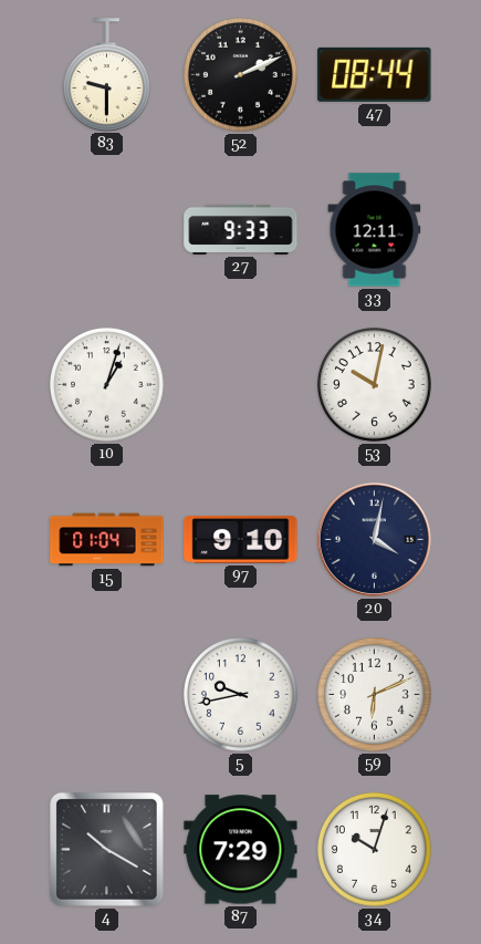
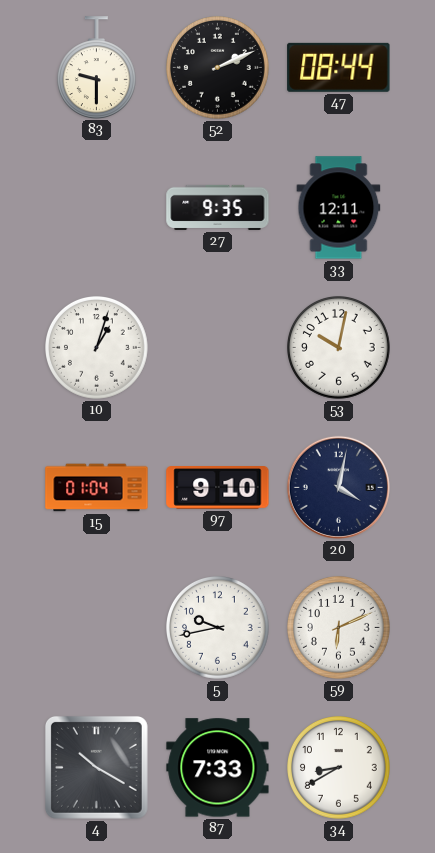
27: 9:33 -> 9:35
87: 7:29 -> 7:33
34: 10:03 -> 8:40
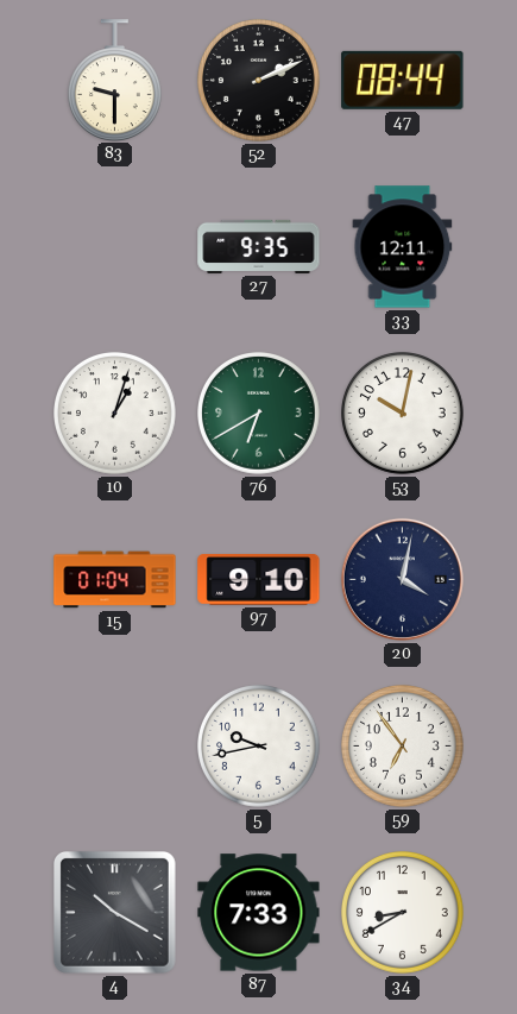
76: none -> 6:40
59: 6:11 -> 6:54
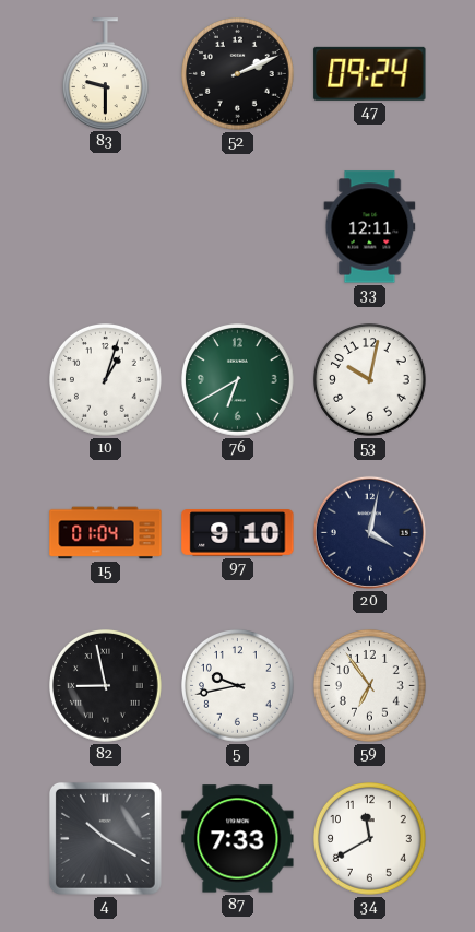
47: 08:44 -> 09:24
27: 9:35 -> none
82: none -> 8:58
34: 8:40 -> 11:40
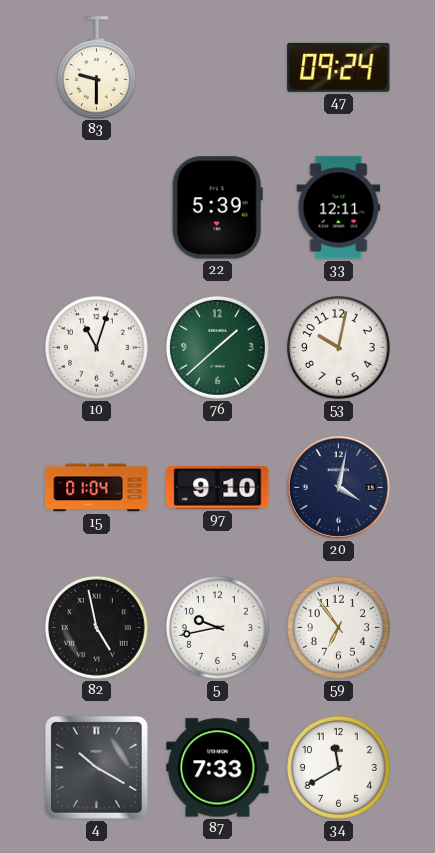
52: 2:11 -> none
22: none -> 5:39
10: 1:03 -> 11:03
76: 6:40 -> 1:38
82: 8:58 -> 4:58
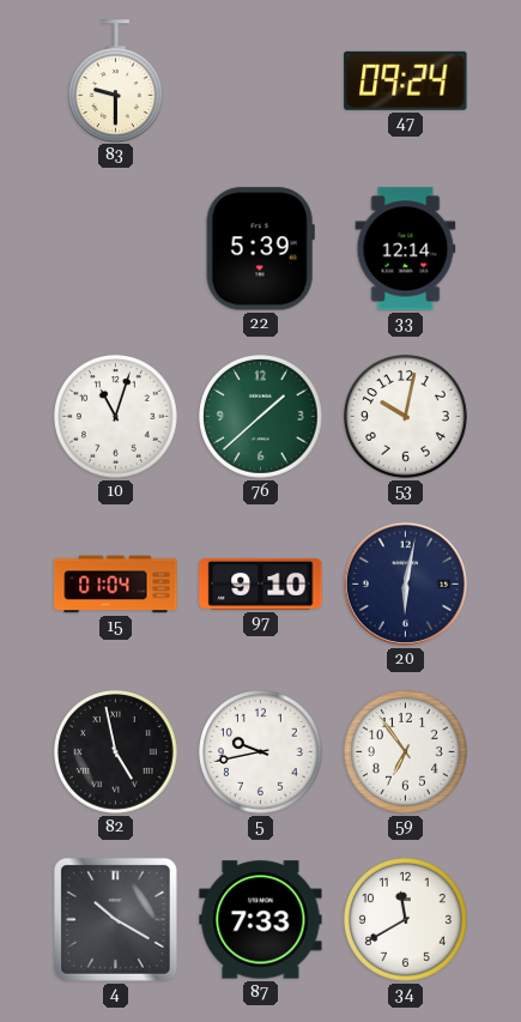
33: 12:11 -> 12:14
20: 4:02 -> 6:02
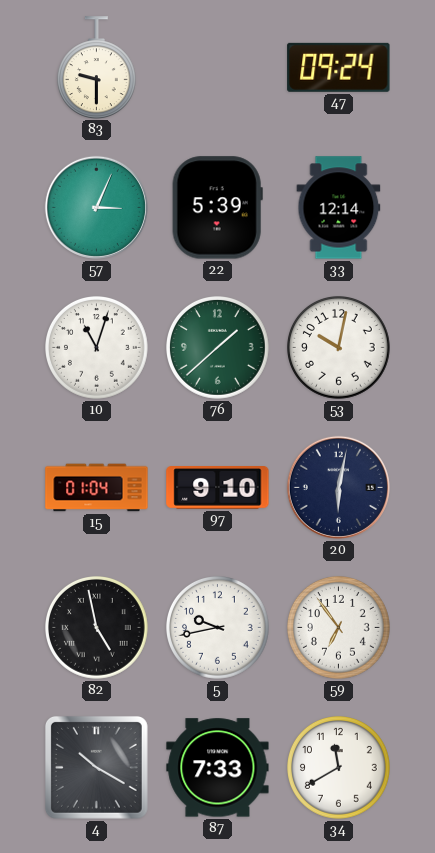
57: none -> 3:04
